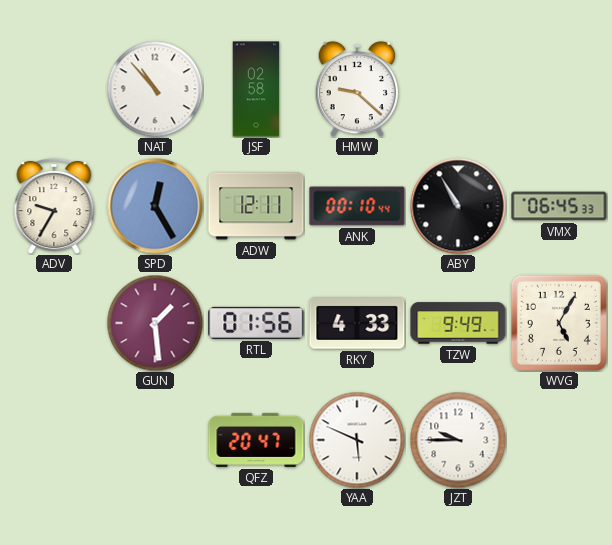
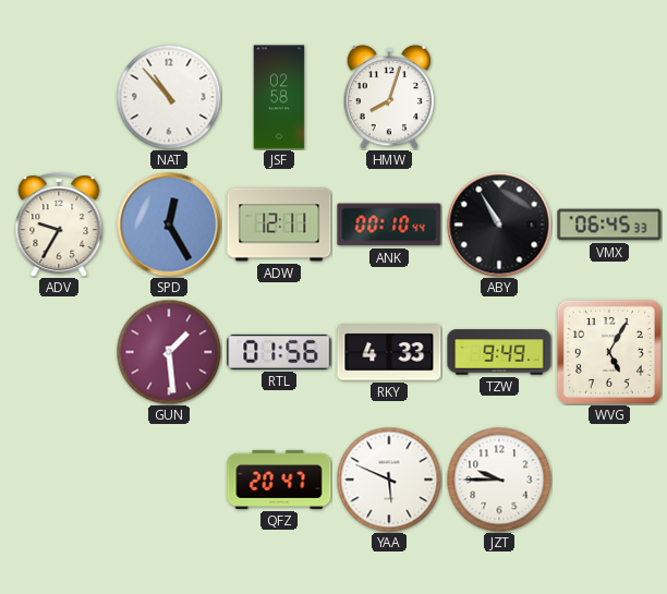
HMW: 9:22 -> 8:03
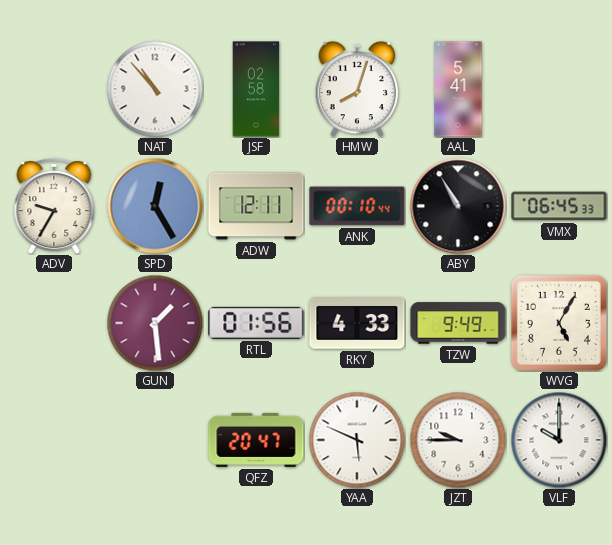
AAL: none -> 5:41
VLF: none -> 10:00
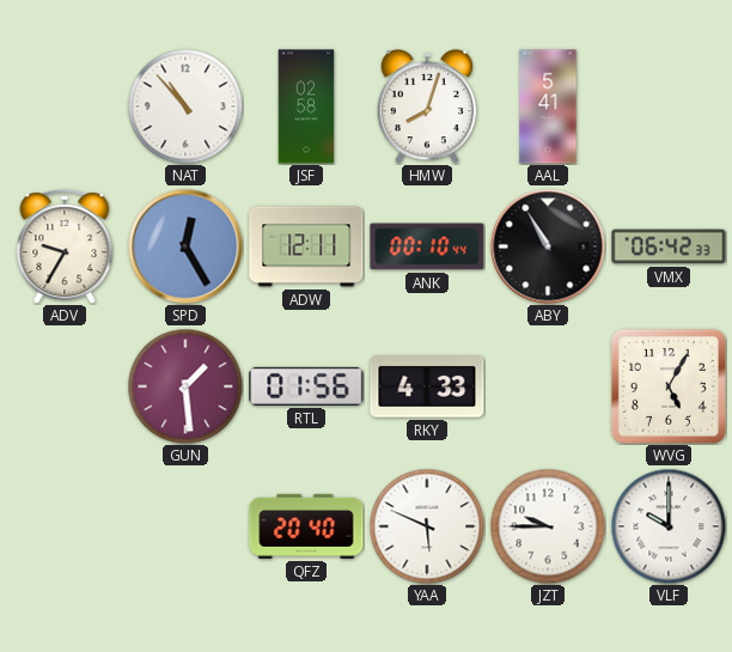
VMX: 06:45 -> 06:42
TZW: 9:49 -> none
QFZ: 20:47 -> 20:40
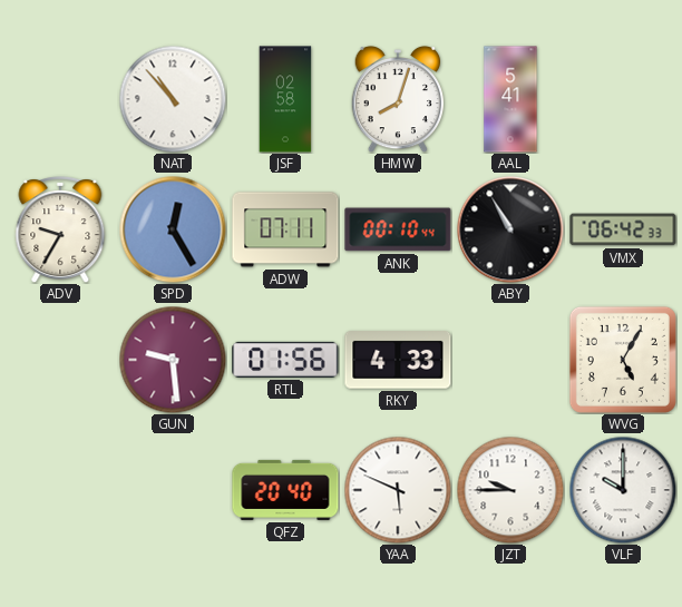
ADW: 12:11 -> 07:11
GUN: 1:29 -> 9:29
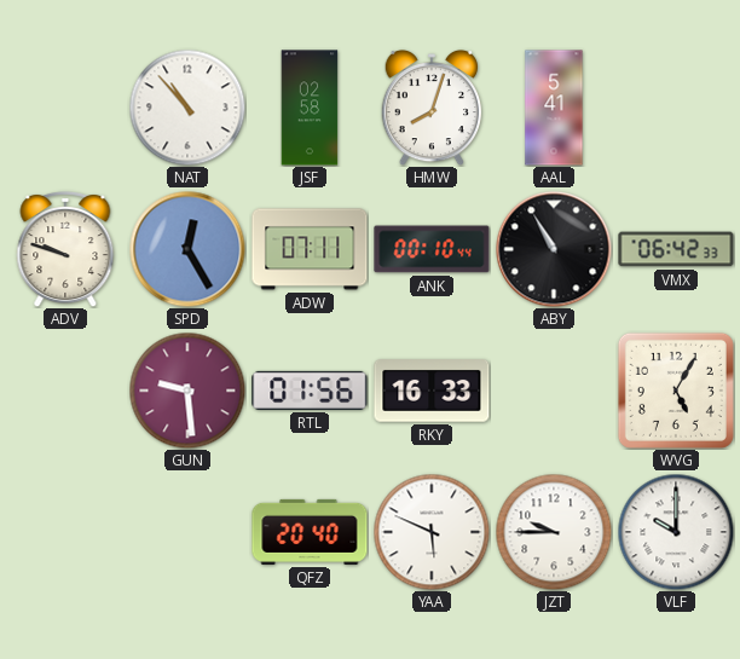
ADV: 9:35 -> 9:48
RKY: 4:33 -> 16:33
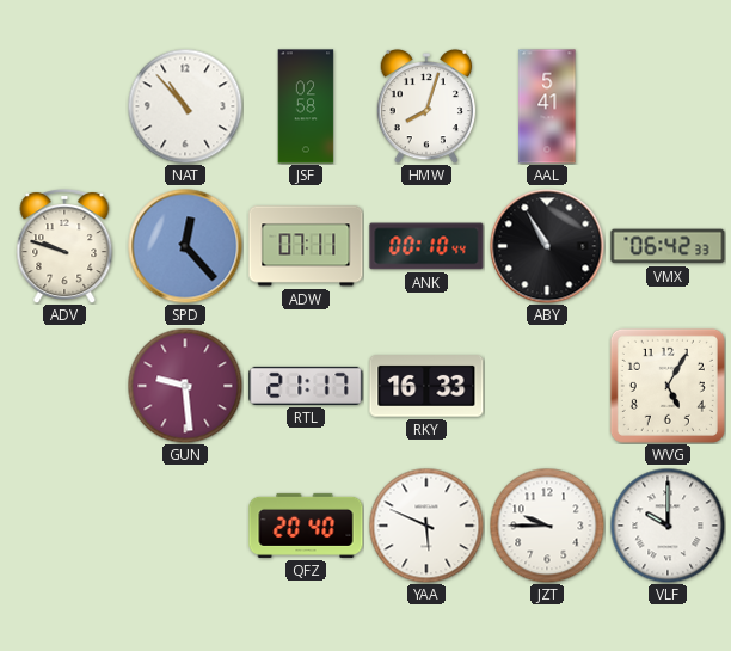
SPD: 12:25 -> 12:23
RTL: 01:56 -> 21:17
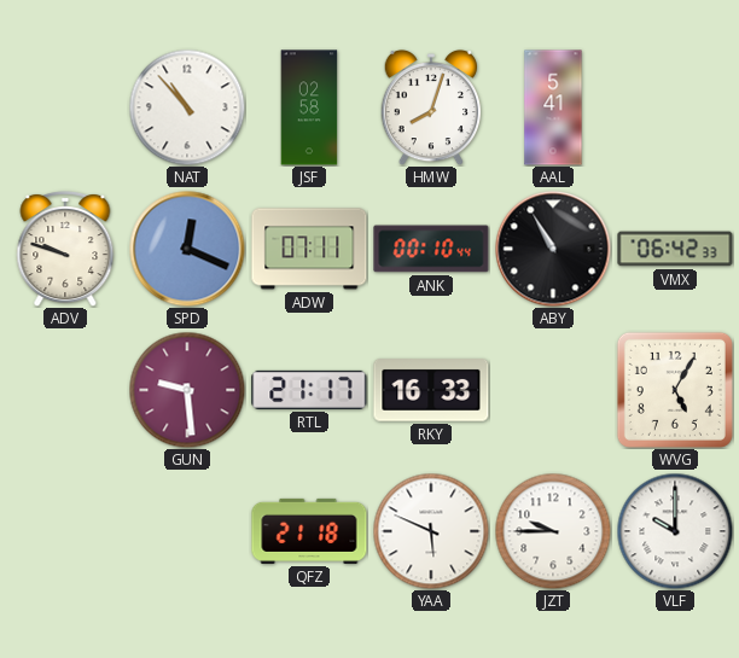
SPD: 12:23 -> 12:19
QFZ: 20:40 -> 21:18
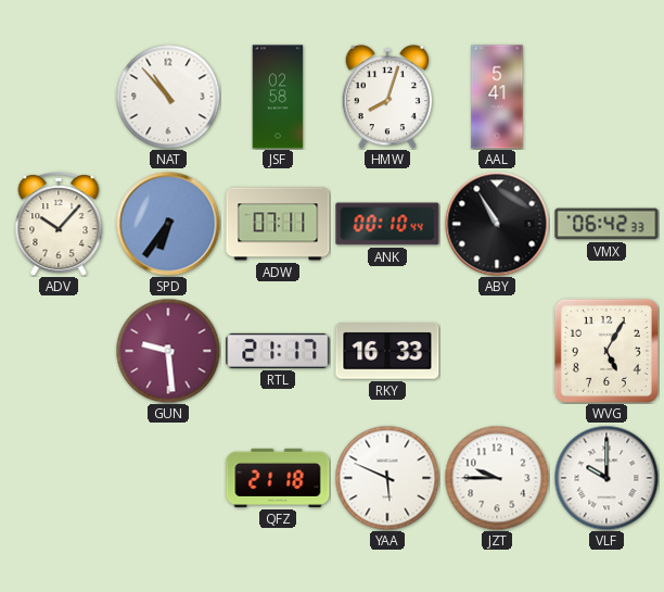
ADV: 9:48 -> 10:07
SPD: 12:19 -> 6:36
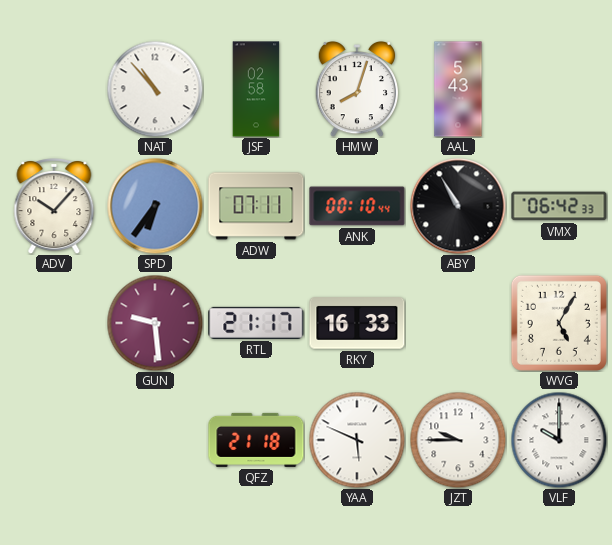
AAL: 5:41 -> 5:43
